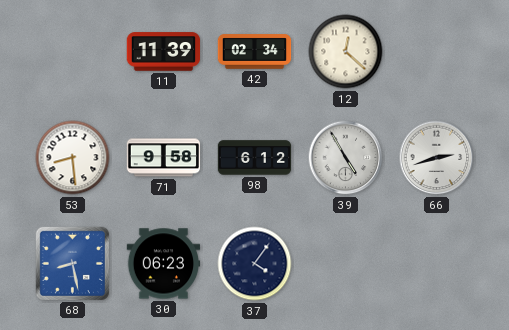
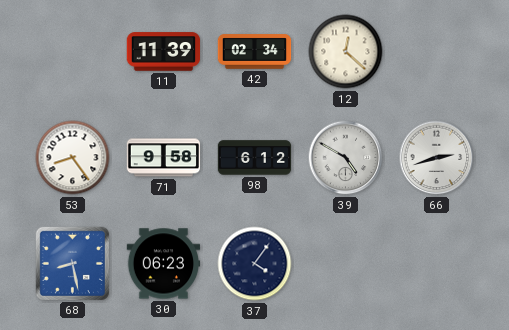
53: 8:29 -> 8:24
39: 4:55 -> 4:50
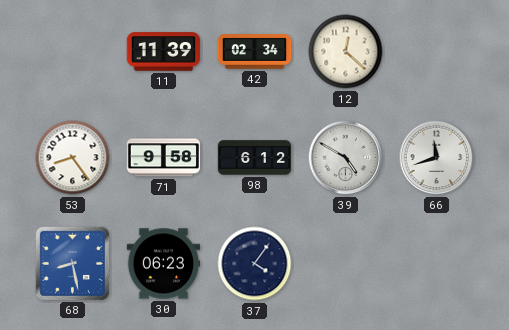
66: 2:42 -> 11:42
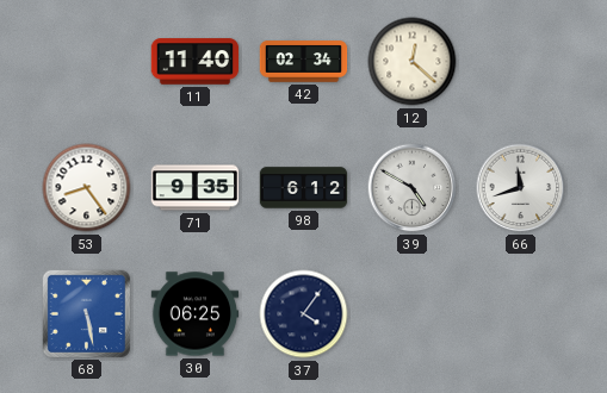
11: 11:39 -> 11:40
71: 9:58 -> 9:35
68: 8:28 -> 5:28
30: 06:23 -> 06:25
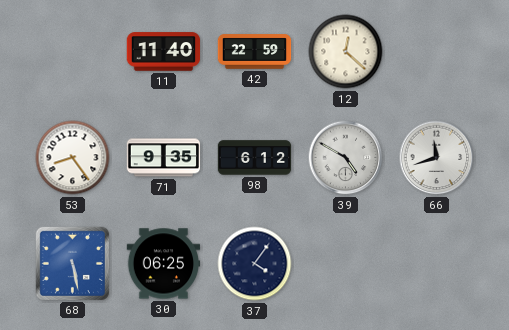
42: 02:34 -> 22:59
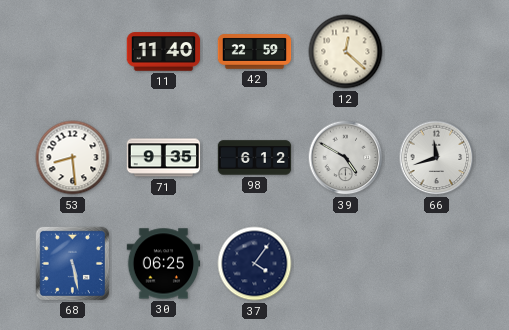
53: 8:24 -> 8:29
